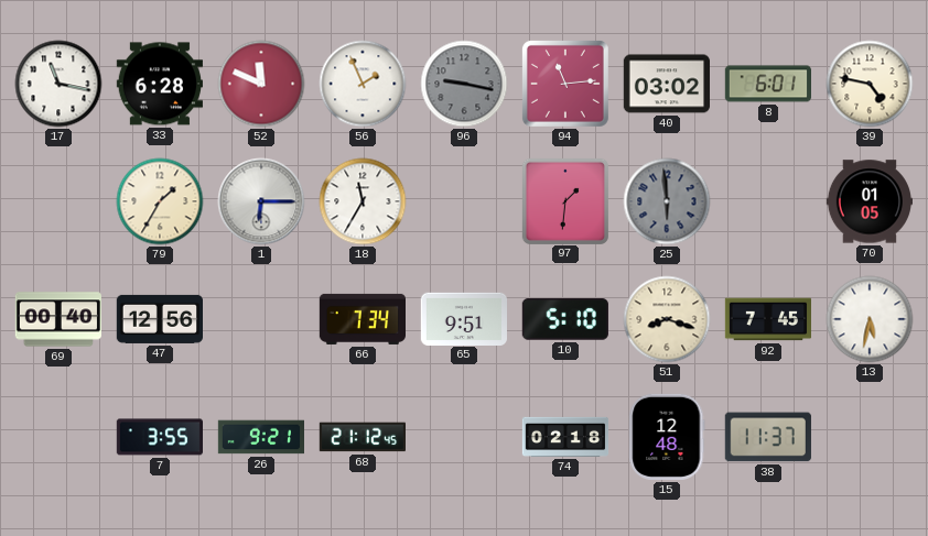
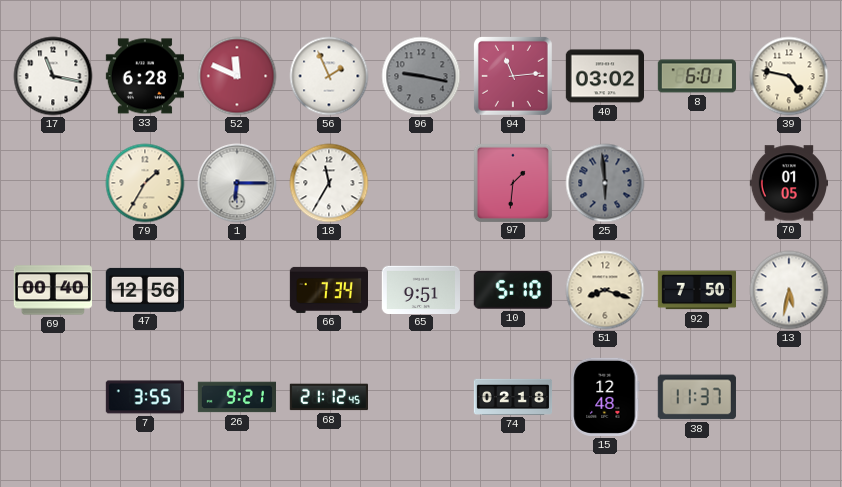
92: 7:45 -> 7:50
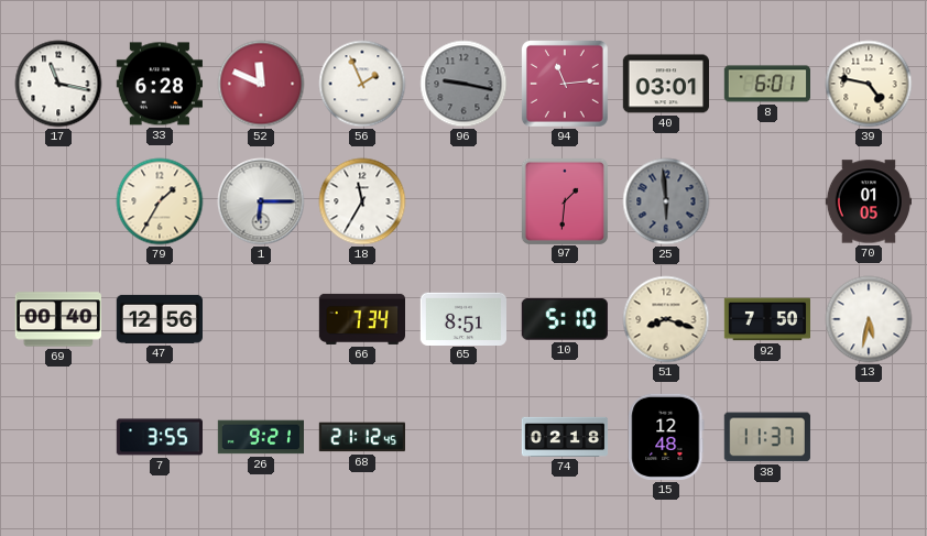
40: 03:02 -> 03:01
65: 9:51 -> 8:51
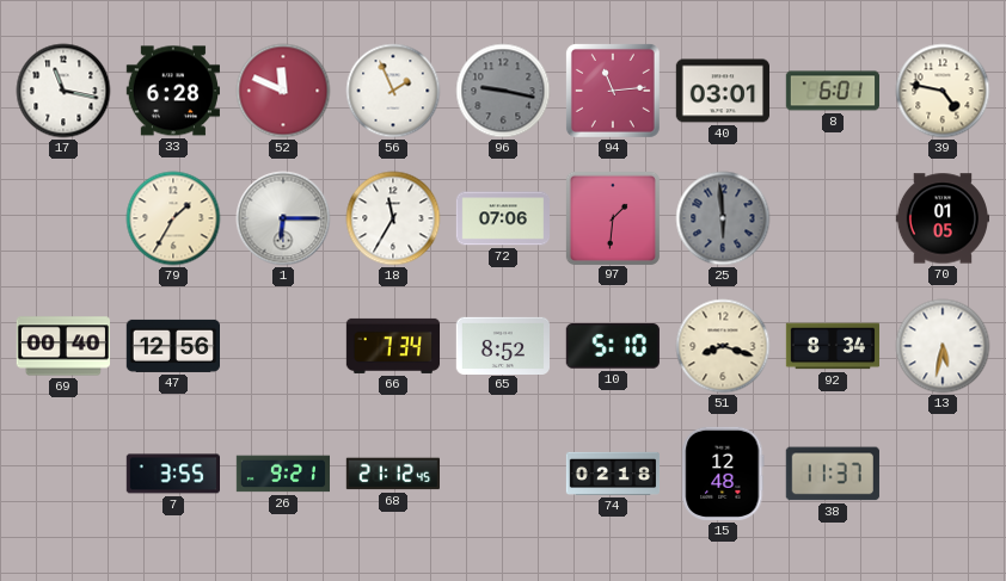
72: none -> 07:06
65: 8:51 -> 8:52
92: 7:50 -> 8:34
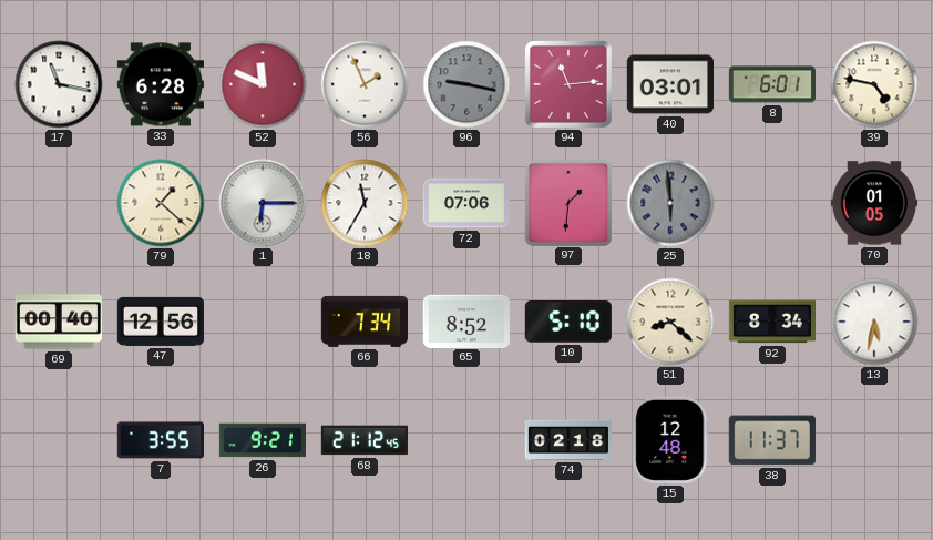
79: 1:35 -> 1:22
51: 8:18 -> 8:22
